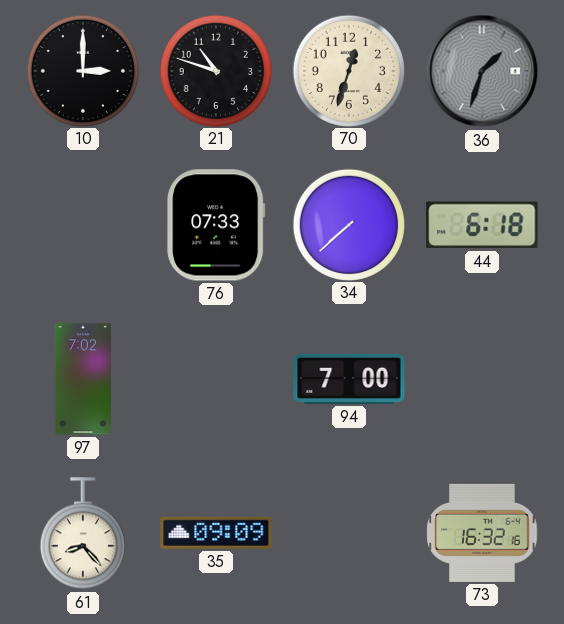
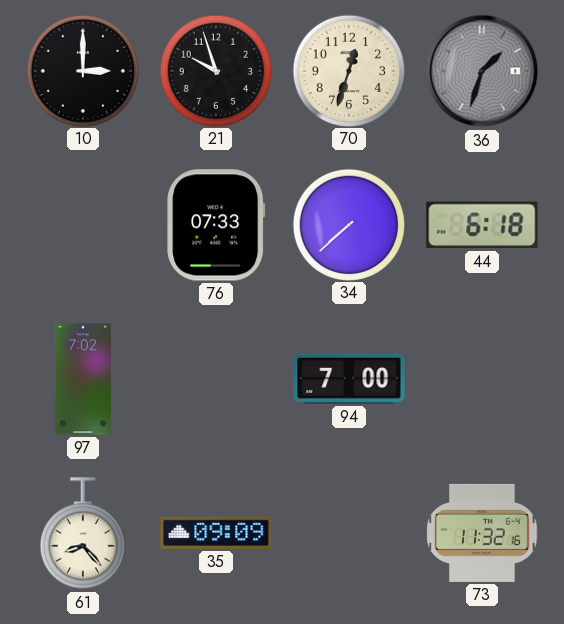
21: 10:48 -> 9:57
73: 16:32 -> 11:32
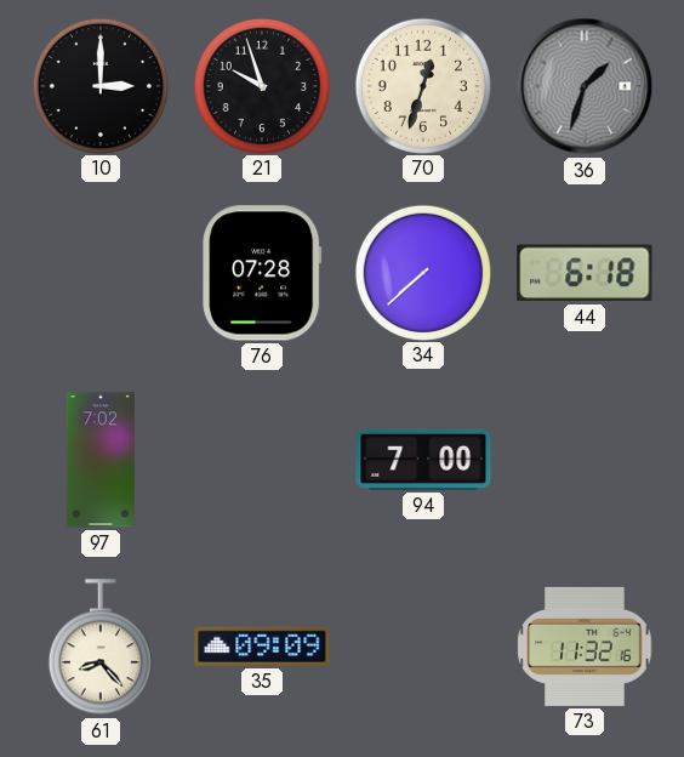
76: 07:33 -> 07:28
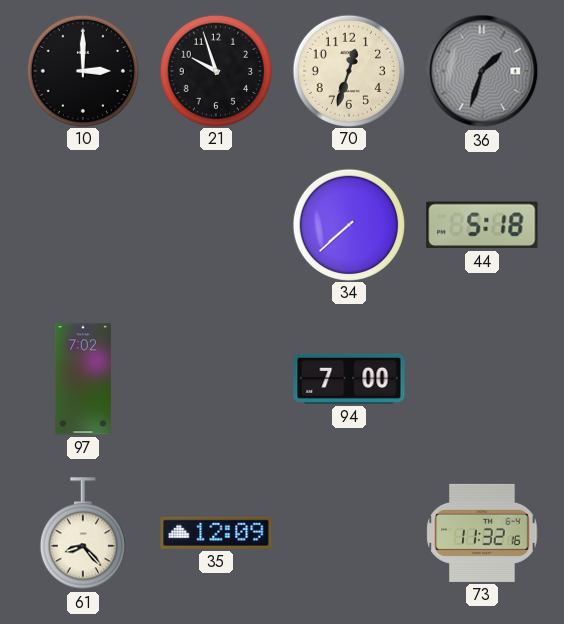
76: 07:28 -> none
44: 6:18 -> 5:18
35: 09:09 -> 12:09
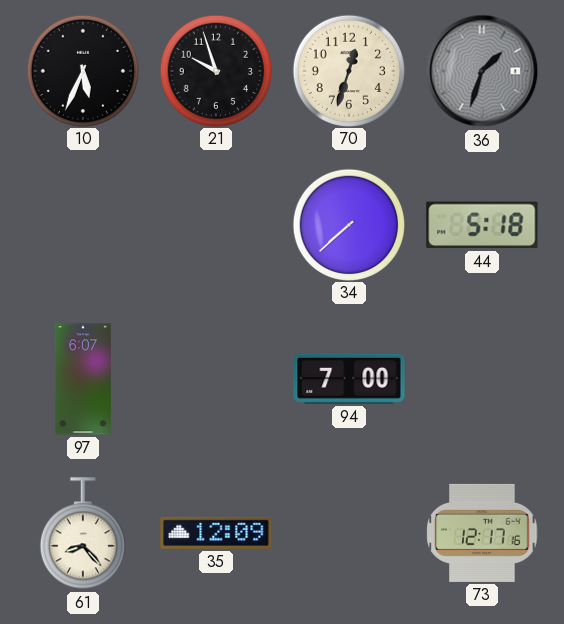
10: 3:00 -> 5:34
97: 7:02 -> 6:07
73: 11:32 -> 12:17
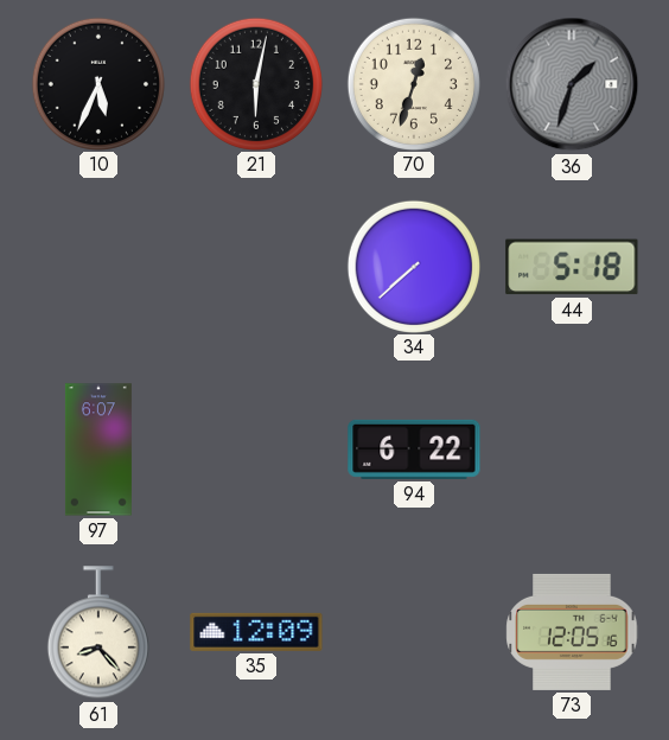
21: 9:57 -> 6:02
94: 7:00 -> 6:22
73: 12:17 -> 12:05
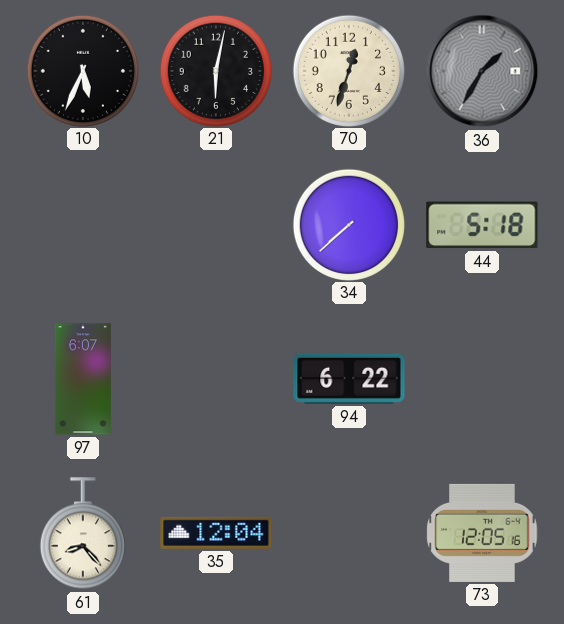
36: 1:33 -> 1:35
35: 12:09 -> 12:04
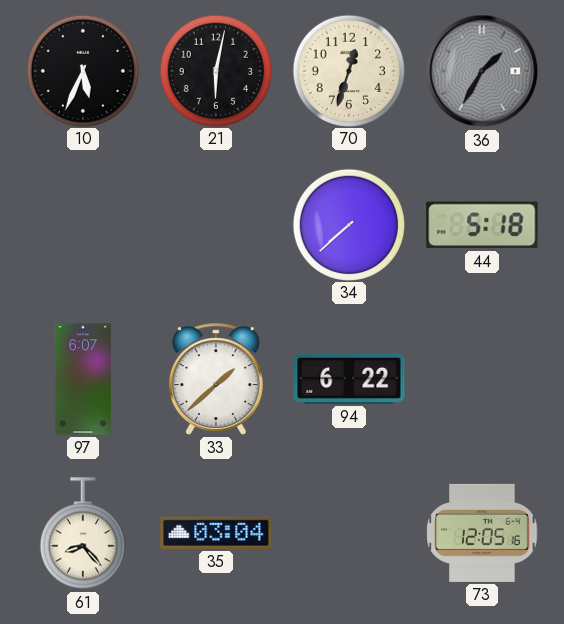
33: none -> 1:38
35: 12:04 -> 03:04
